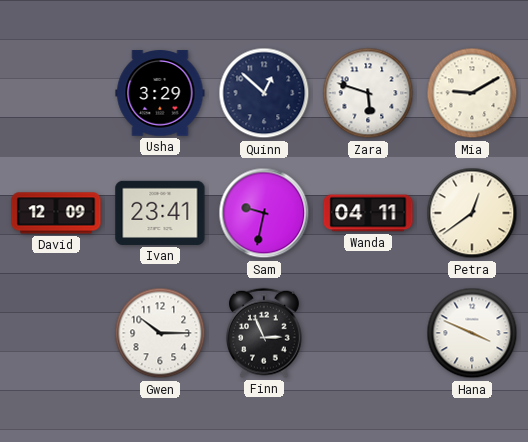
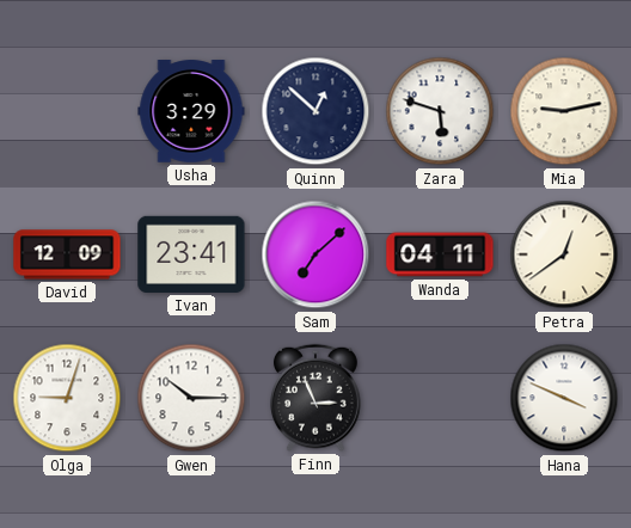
Mia: 9:10 -> 9:13
Sam: 9:32 -> 7:08
Olga: none -> 9:03
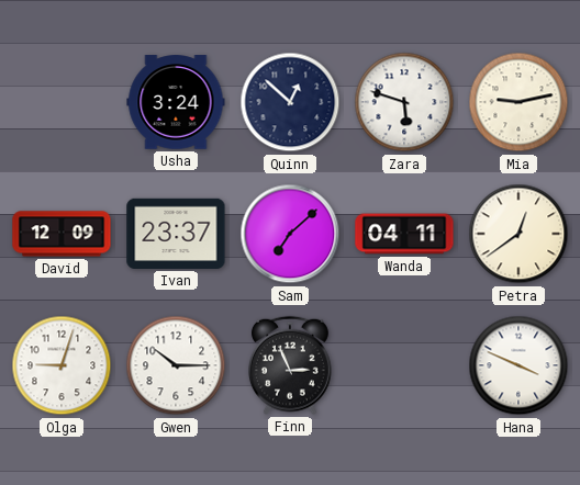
Usha: 3:29 -> 3:24
Ivan: 23:41 -> 23:37
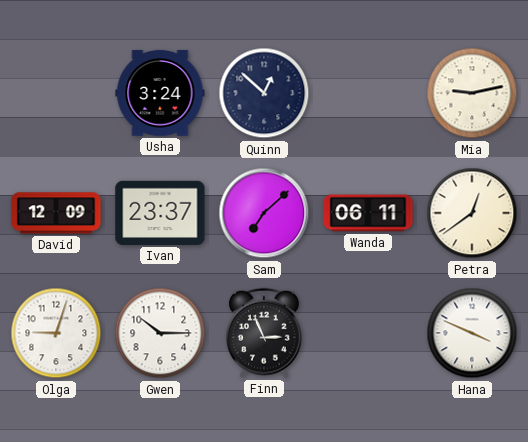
Zara: 5:48 -> none
Wanda: 04:11 -> 06:11
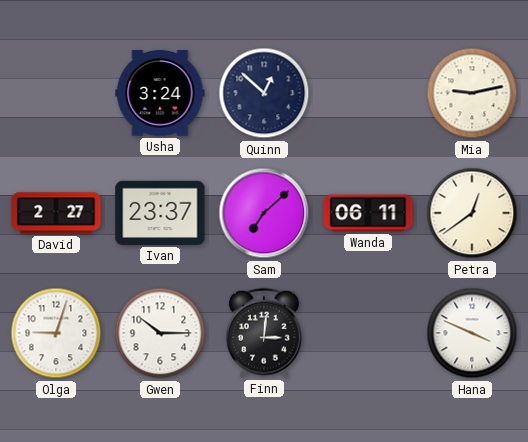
David: 12:09 -> 2:27
Finn: 2:56 -> 3:01
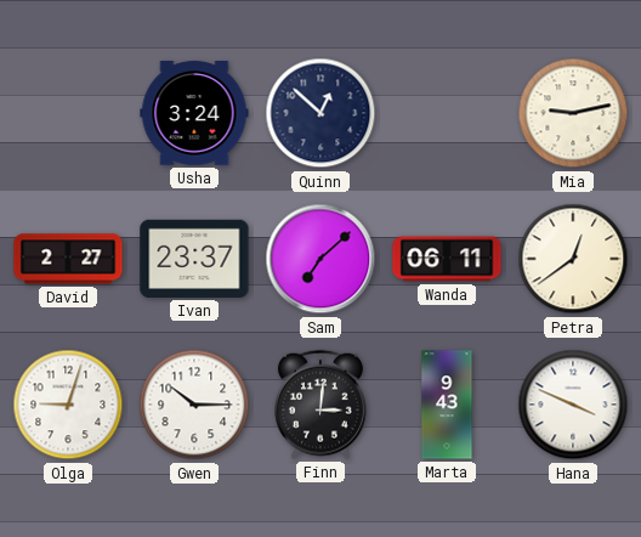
Marta: none -> 9:43
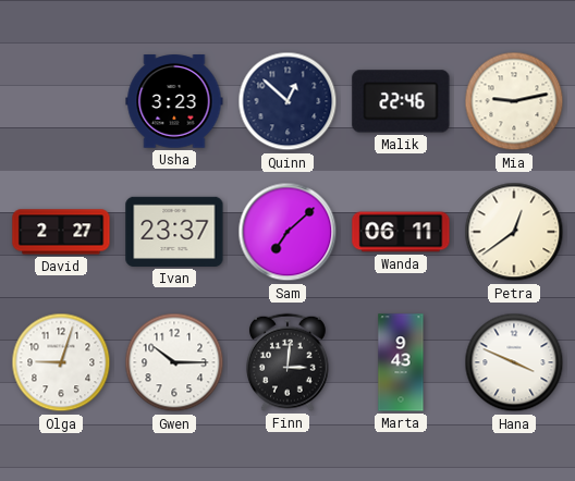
Usha: 3:24 -> 3:23
Malik: none -> 22:46
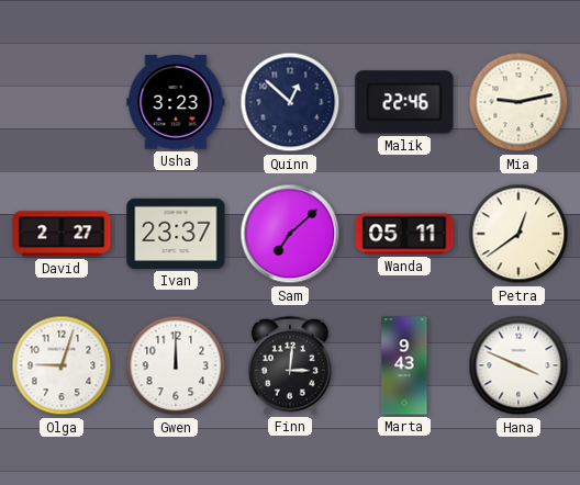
Wanda: 06:11 -> 05:11
Gwen: 10:15 -> 12:00
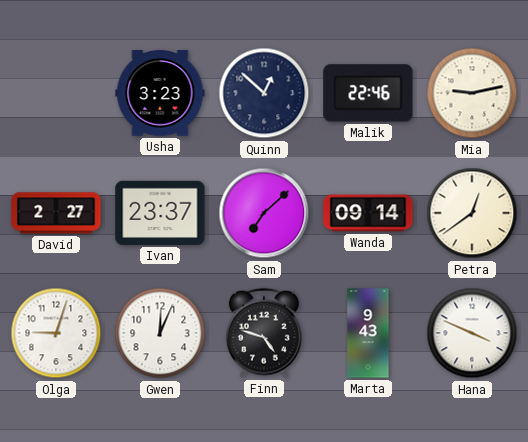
Wanda: 05:11 -> 09:14
Gwen: 12:00 -> 12:04
Finn: 3:01 -> 4:48
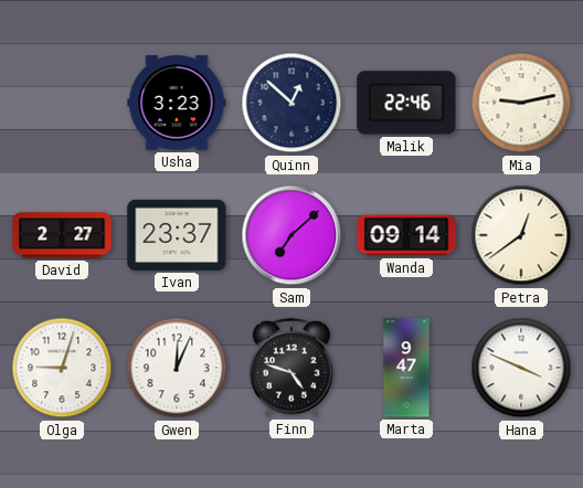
Marta: 9:43 -> 9:47
